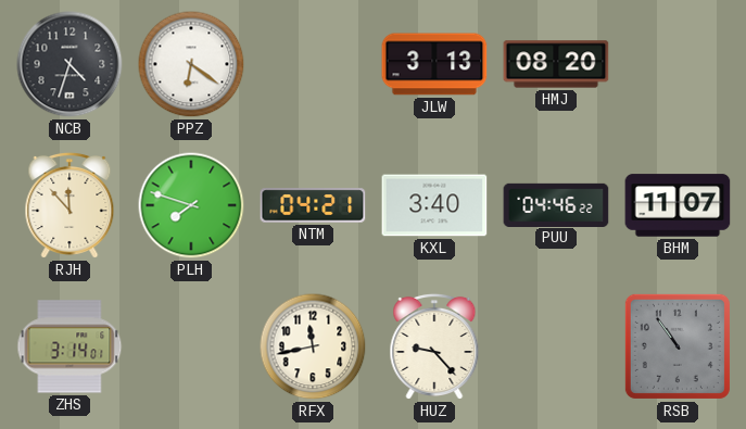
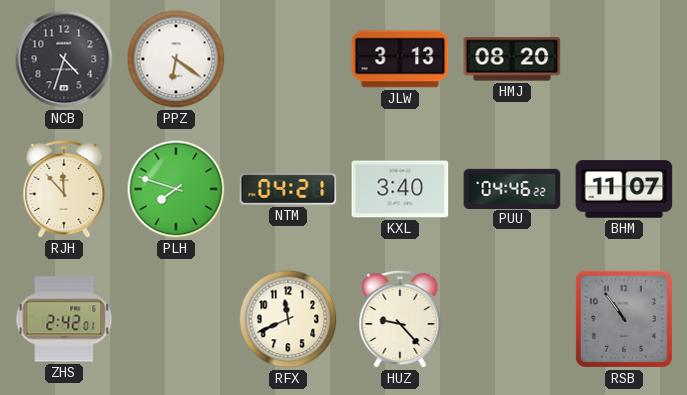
ZHS: 3:14 -> 2:42
RFX: 11:43 -> 11:41
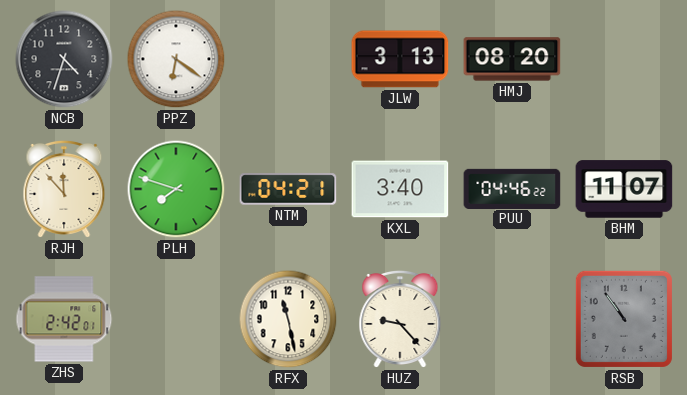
RFX: 11:41 -> 11:28
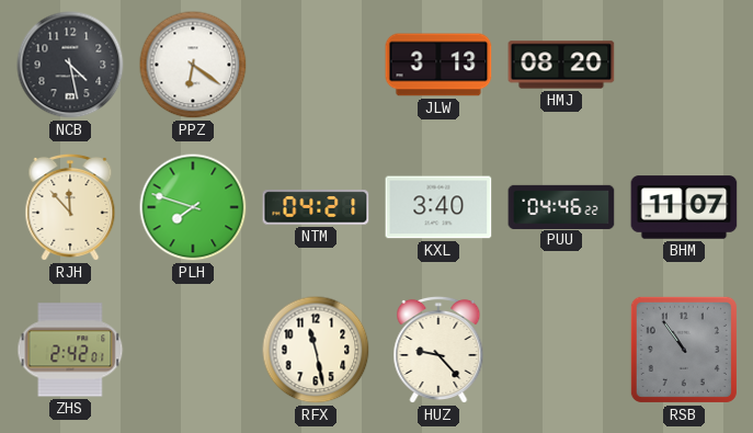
NCB: 4:33 -> 4:28
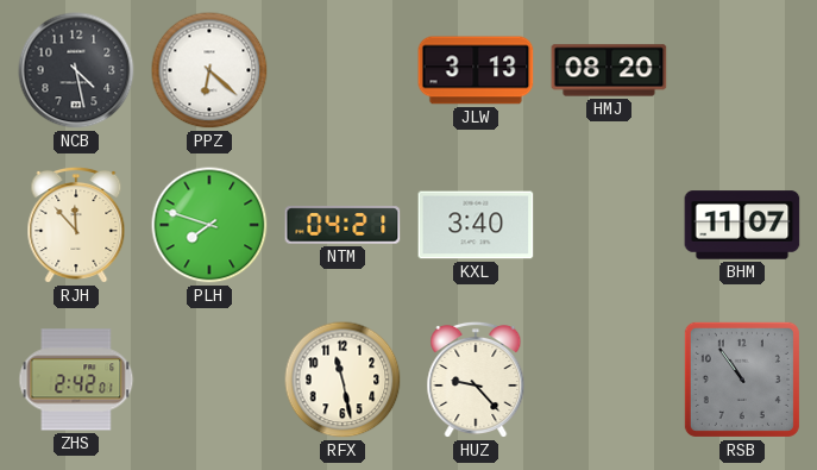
PPZ: 6:21 -> 6:22
PUU: 04:46 -> none
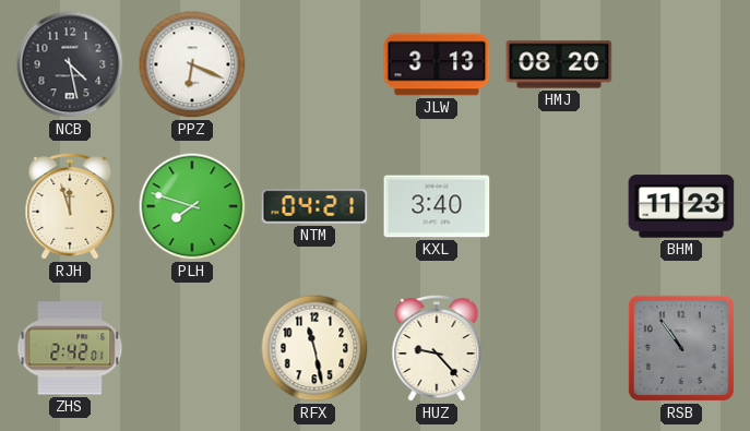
PPZ: 6:22 -> 6:19
RJH: 11:53 -> 11:57
BHM: 11:07 -> 11:23
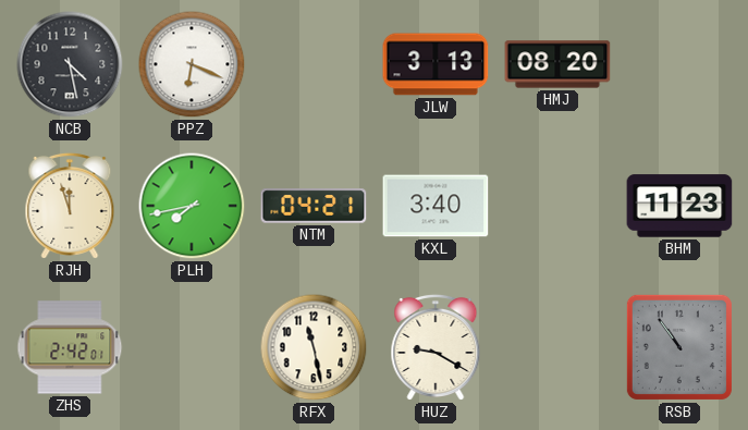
PLH: 7:48 -> 7:43
HUZ: 9:23 -> 9:20
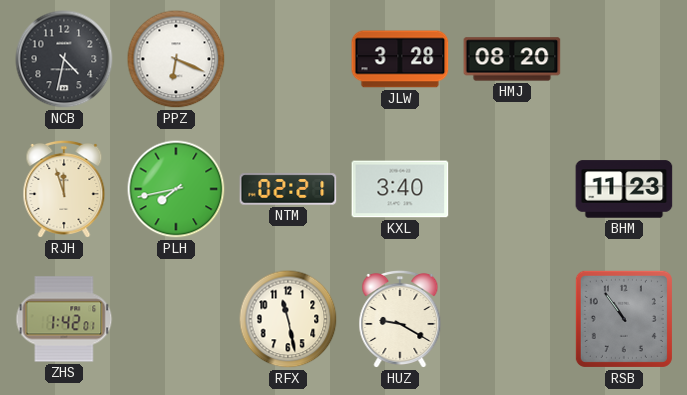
NCB: 4:28 -> 4:32
JLW: 3:13 -> 3:28
NTM: 04:21 -> 02:21
ZHS: 2:42 -> 1:42
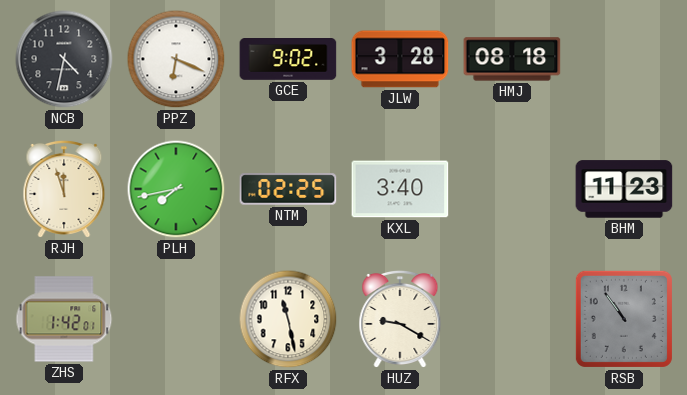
GCE: none -> 9:02
HMJ: 08:20 -> 08:18
NTM: 02:21 -> 02:25
